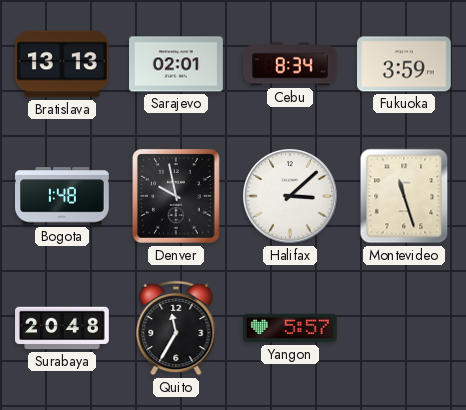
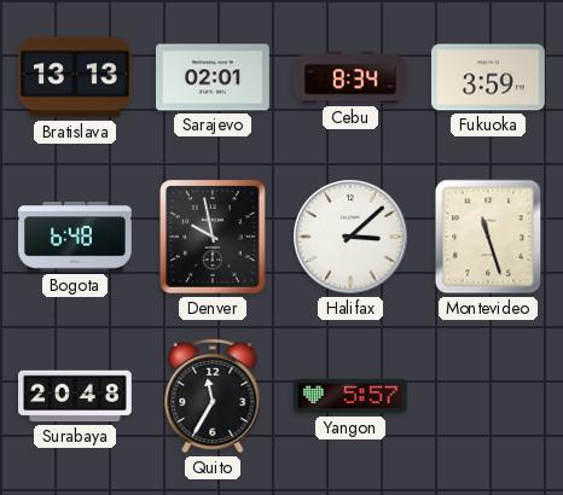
Bogota: 1:48 -> 6:48
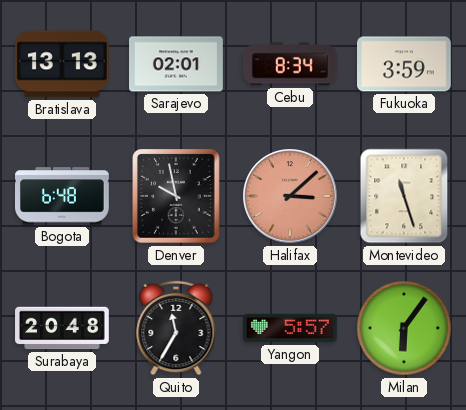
Halifax dial: white -> salmon
Milan: none -> 6:06
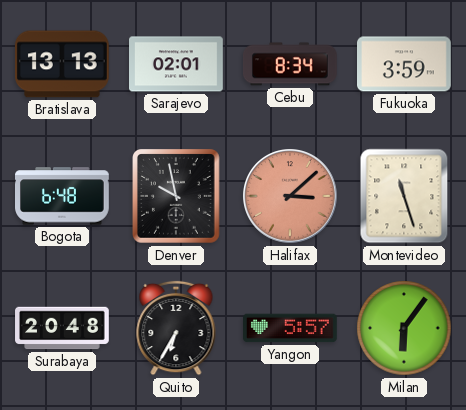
Quito: 11:35 -> 6:35
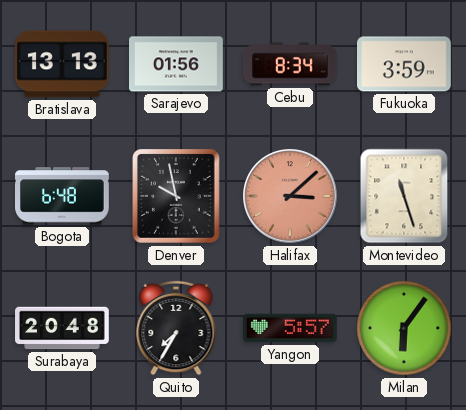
Sarajevo: 02:01 -> 01:56
Quito: 6:35 -> 7:35
